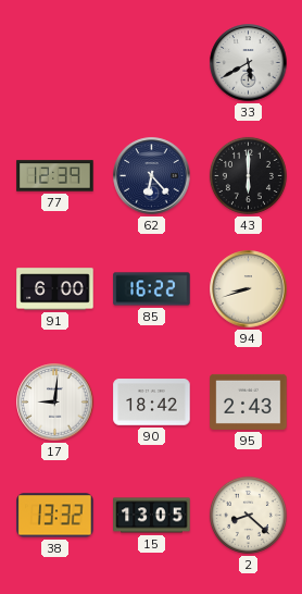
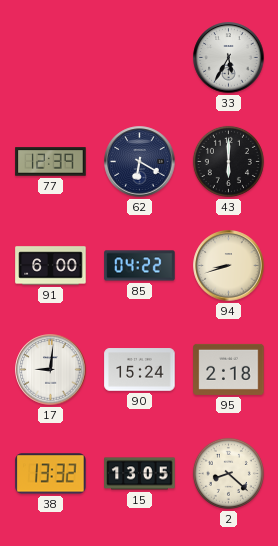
33: 5:40 -> 5:35
62: 6:23 -> 6:20
85: 16:22 -> 04:22
90: 18:42 -> 15:24
95: 2:43 -> 2:18
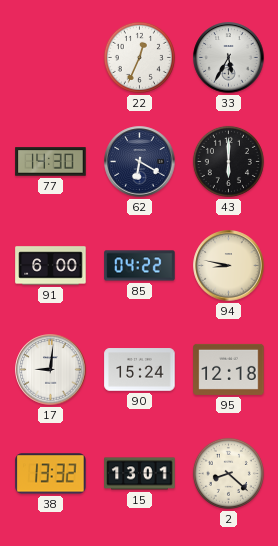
22: none -> 12:34
77: 12:39 -> 14:30
94: 8:42 -> 8:47
95: 2:18 -> 12:18
15: 13:05 -> 13:01
